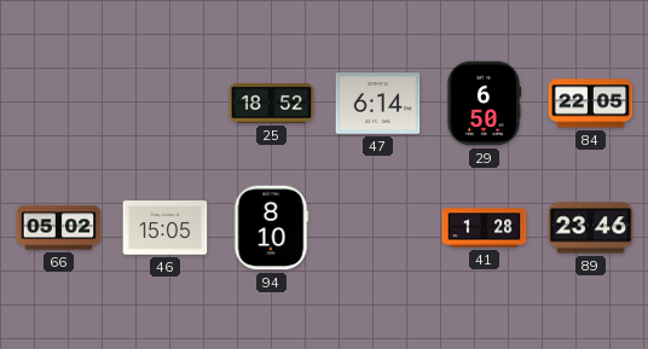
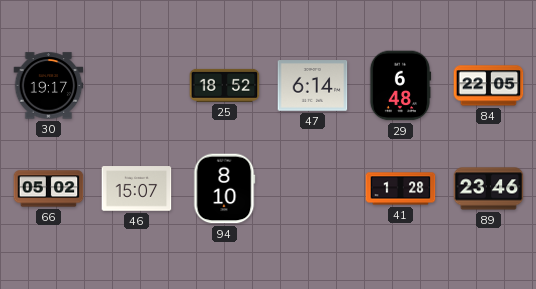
30: none -> 19:17
29: 6:50 -> 6:48
46: 15:05 -> 15:07
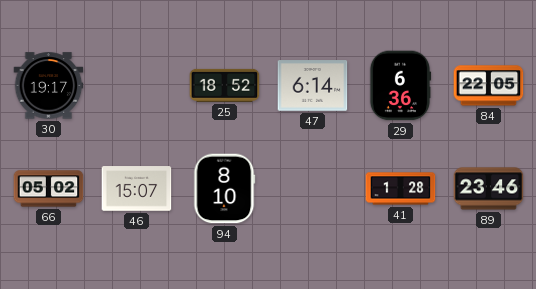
29: 6:48 -> 6:36
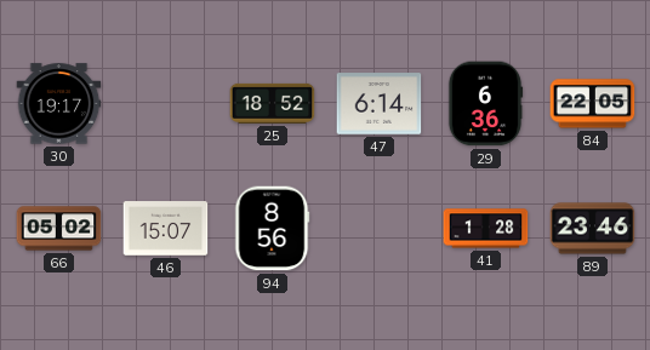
94: 8:10 -> 8:56
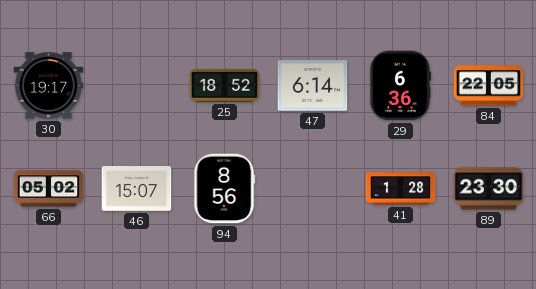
89: 23:46 -> 23:30
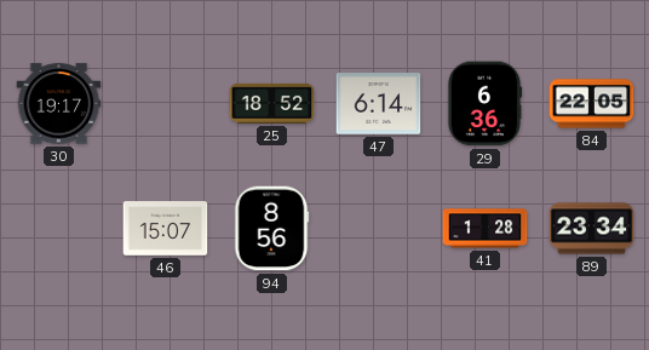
66: 05:02 -> none
89: 23:30 -> 23:34
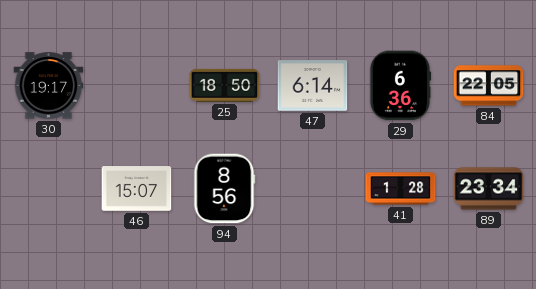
25: 18:52 -> 18:50
